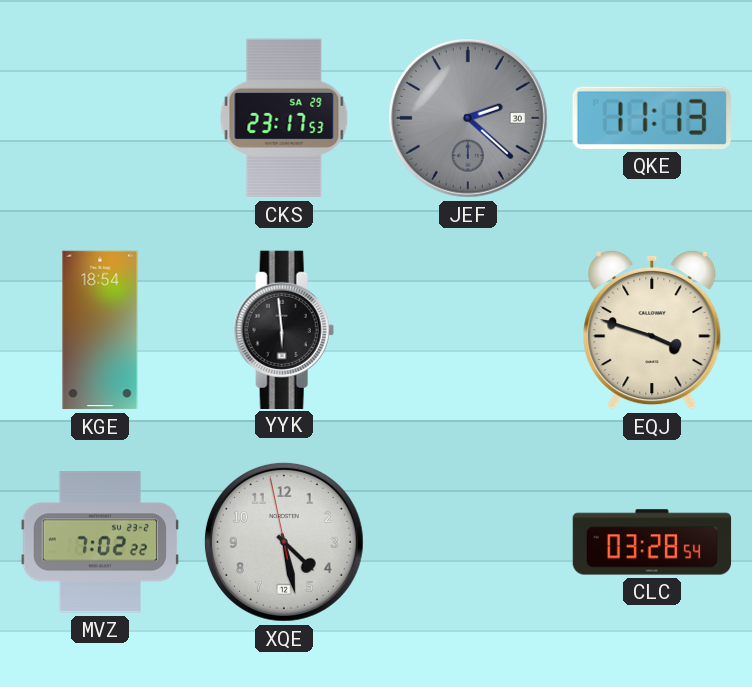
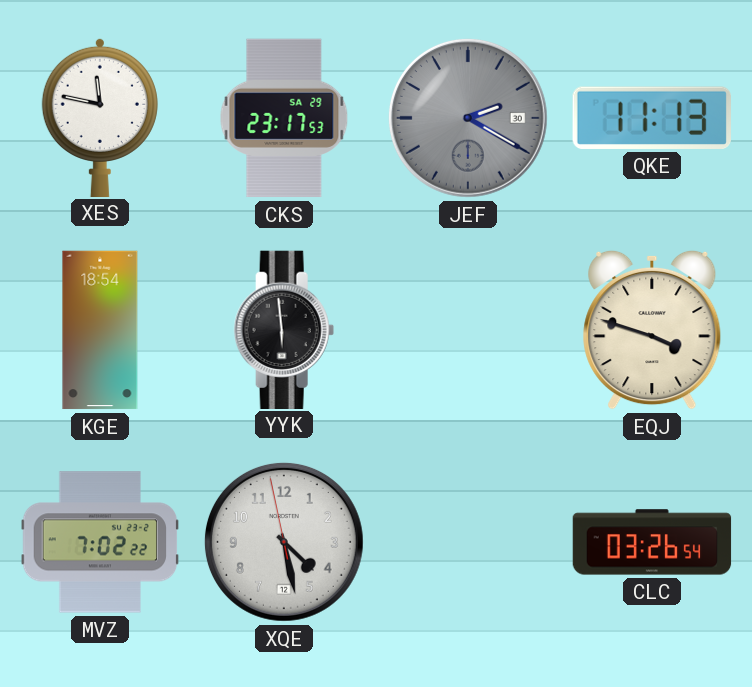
XES: none -> 11:47
JEF: 2:22 -> 2:20
CLC: 03:28 -> 03:26
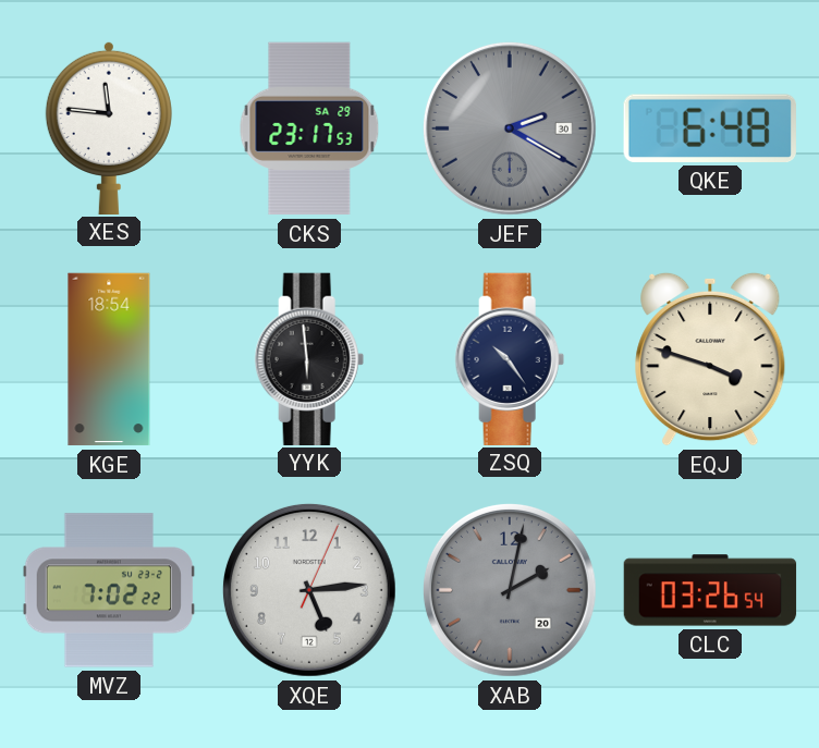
XES: 11:47 -> 11:46
QKE: 11:13 -> 6:48
ZSQ: none -> 10:24
XQE: 4:27 -> 5:14
XAB: none -> 2:02
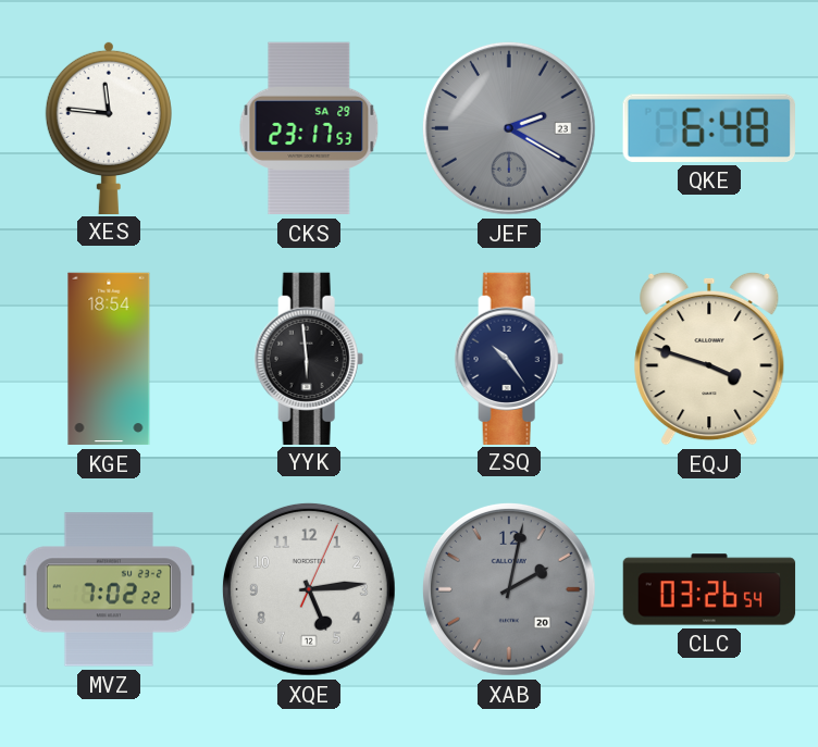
JEF date: 30 -> 23
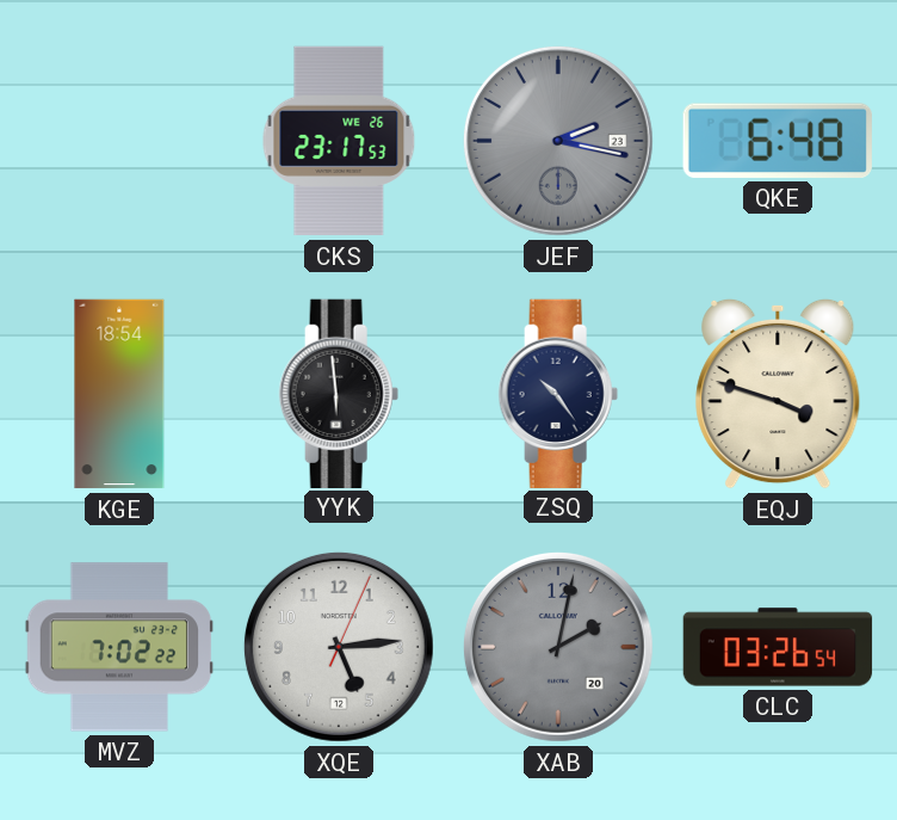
XES: 11:46 -> none
CKS date: SA 29 -> WE 26
JEF: 2:20 -> 2:17
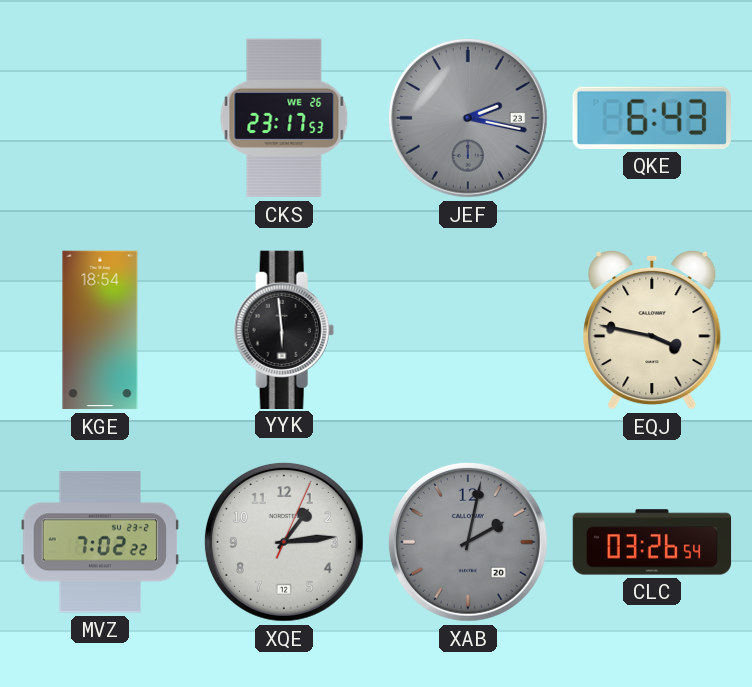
QKE: 6:48 -> 6:43
ZSQ: 10:24 -> none
EQJ: 3:48 -> 3:47
XQE: 5:14 -> 1:14
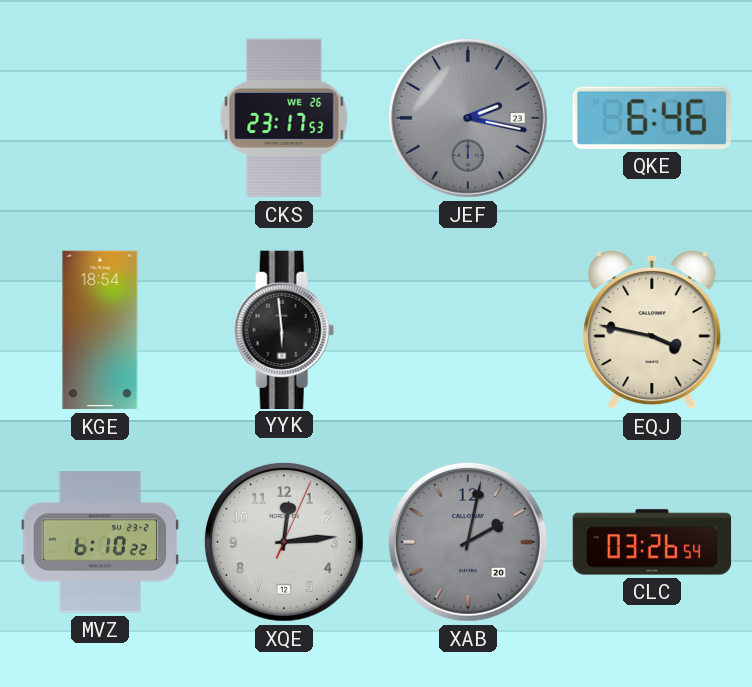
QKE: 6:43 -> 6:46
MVZ: 7:02 -> 6:10
XQE: 1:14 -> 12:14
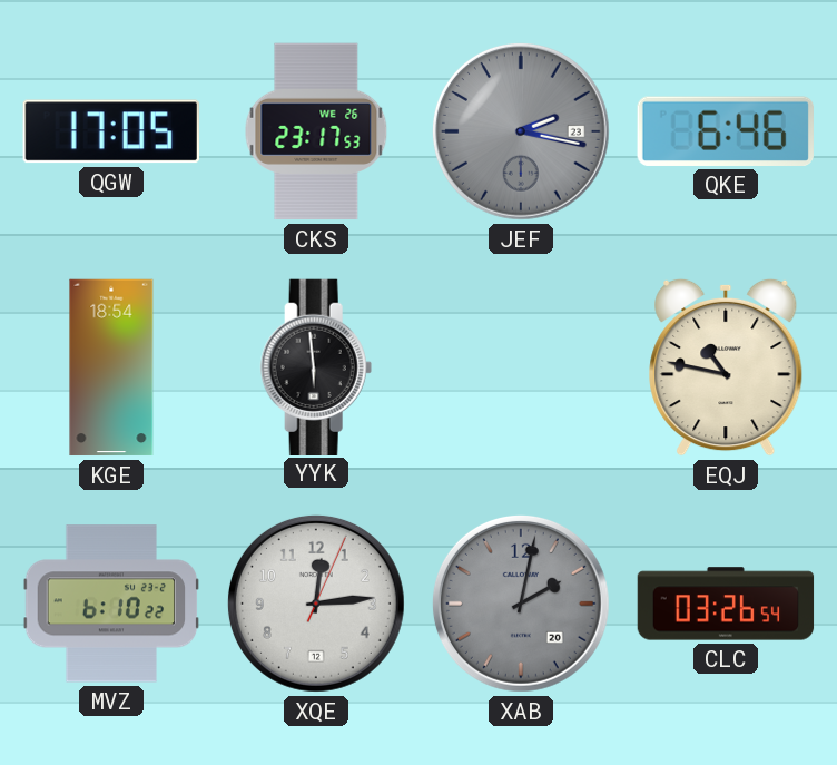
QGW: none -> 17:05
EQJ: 3:47 -> 10:47
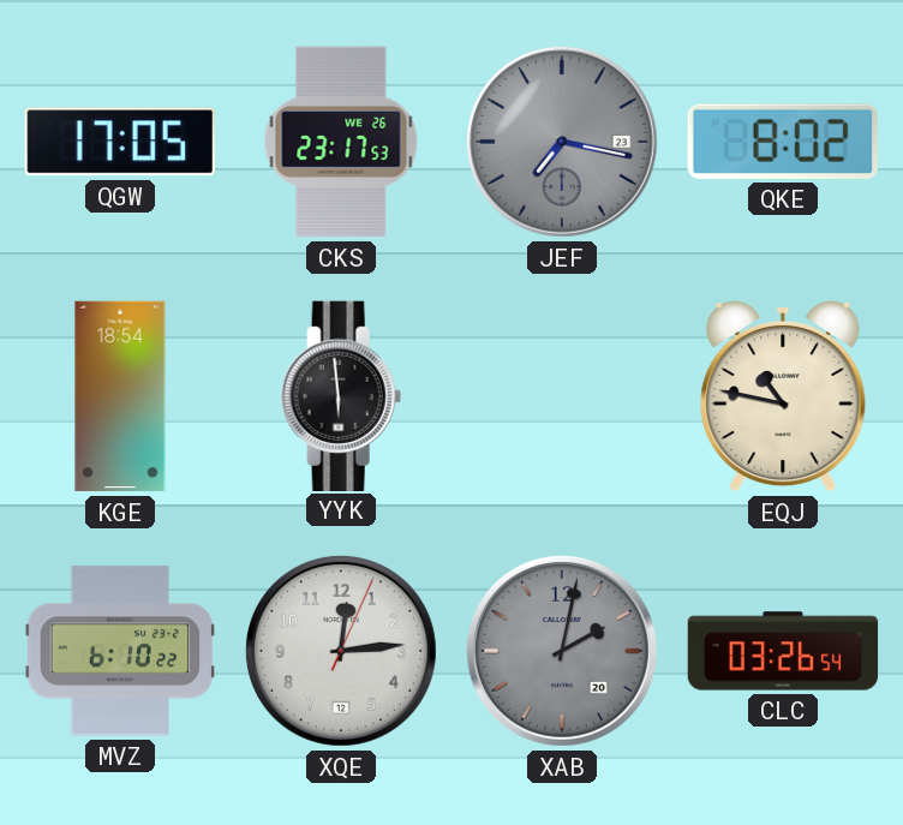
JEF: 2:17 -> 7:17
QKE: 6:46 -> 8:02
